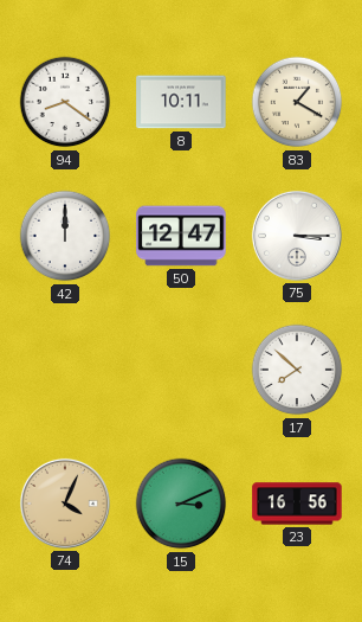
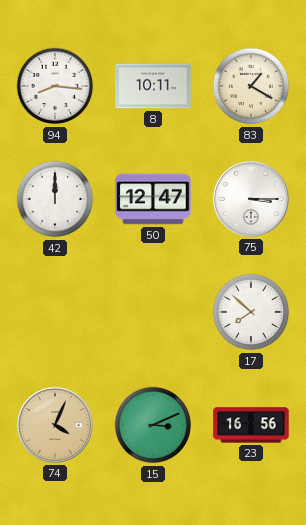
94: 8:21 -> 8:16
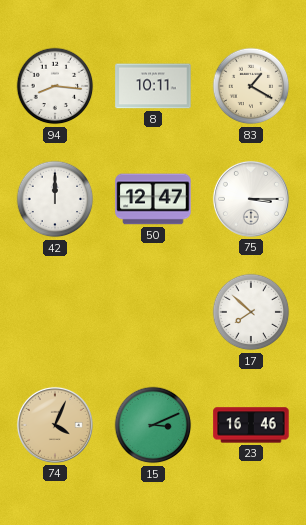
23: 16:56 -> 16:46
